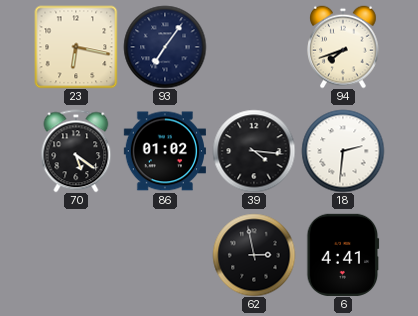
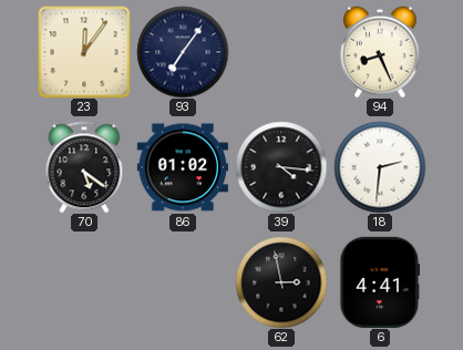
23: 6:17 -> 12:06
94: 7:42 -> 8:26
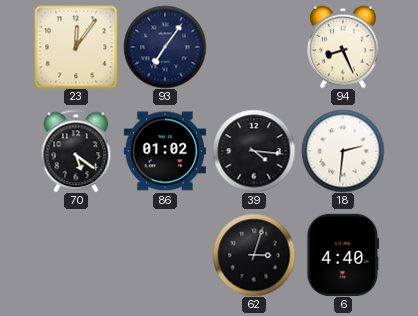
62: 2:58 -> 3:03
6: 4:41 -> 4:40
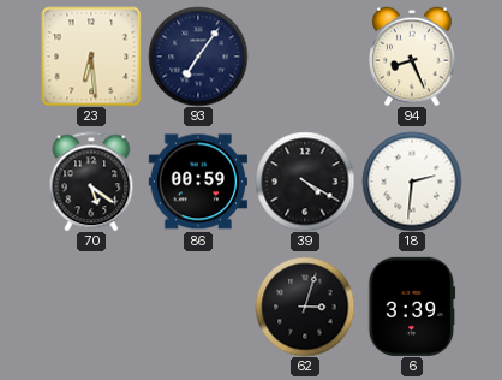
23: 12:06 -> 6:29
86: 01:02 -> 00:59
39: 4:16 -> 4:20
6: 4:40 -> 3:39
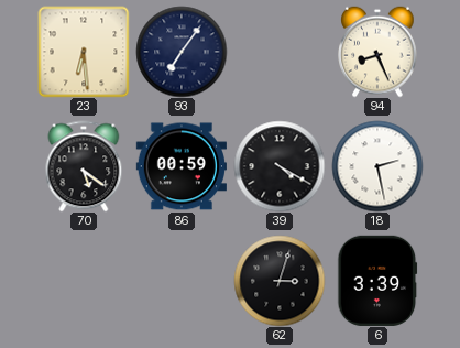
18: 2:31 -> 2:28
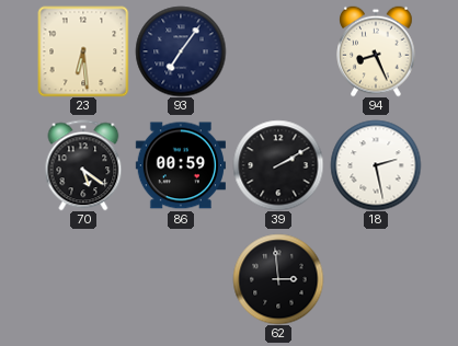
39: 4:20 -> 2:10
62: 3:03 -> 2:59
6: 3:39 -> none
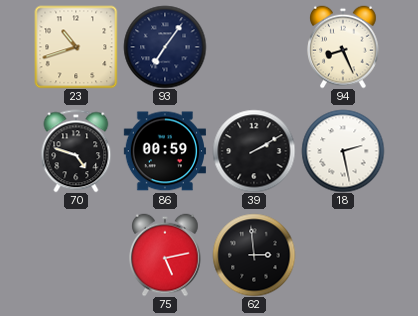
23: 6:29 -> 10:42
70: 5:21 -> 4:48
75: none -> 5:13
